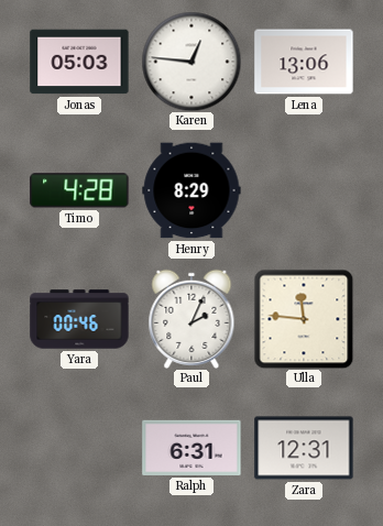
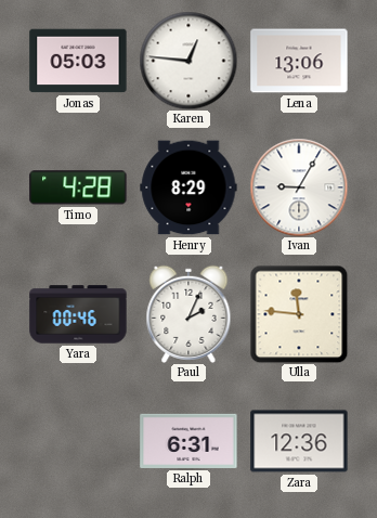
Ivan: none -> 9:05
Zara: 12:31 -> 12:36
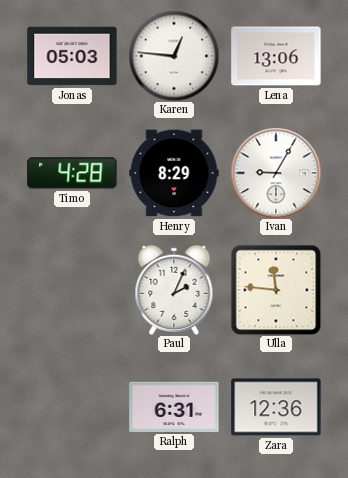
Yara: 00:46 -> none
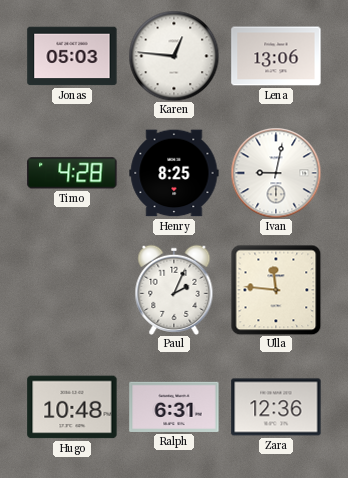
Henry: 8:29 -> 8:25
Ivan: 9:05 -> 9:02
Hugo: none -> 10:48
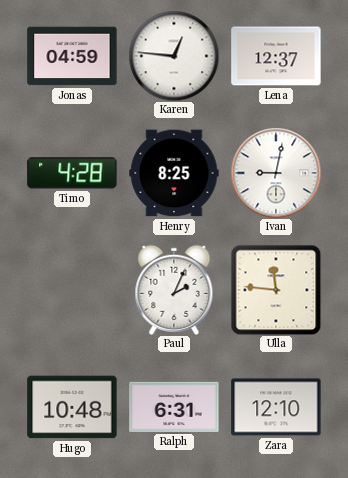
Jonas: 05:03 -> 04:59
Lena: 13:06 -> 12:37
Zara: 12:36 -> 12:10
